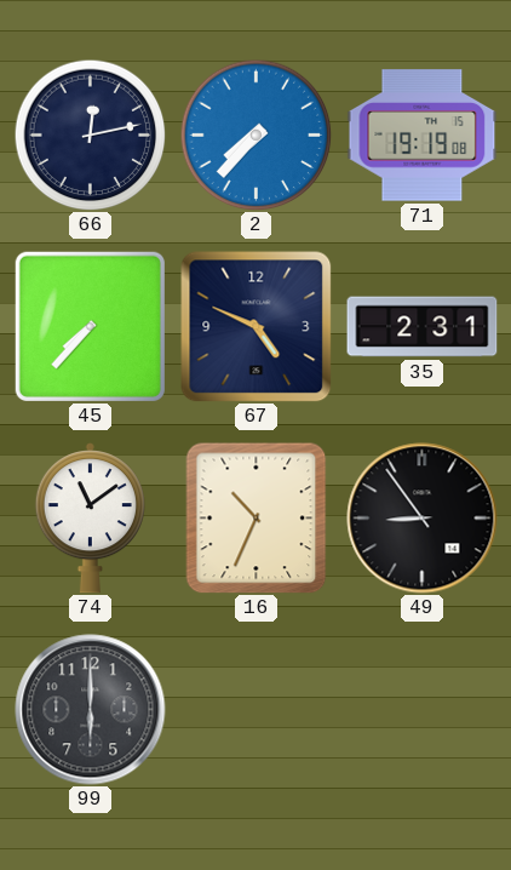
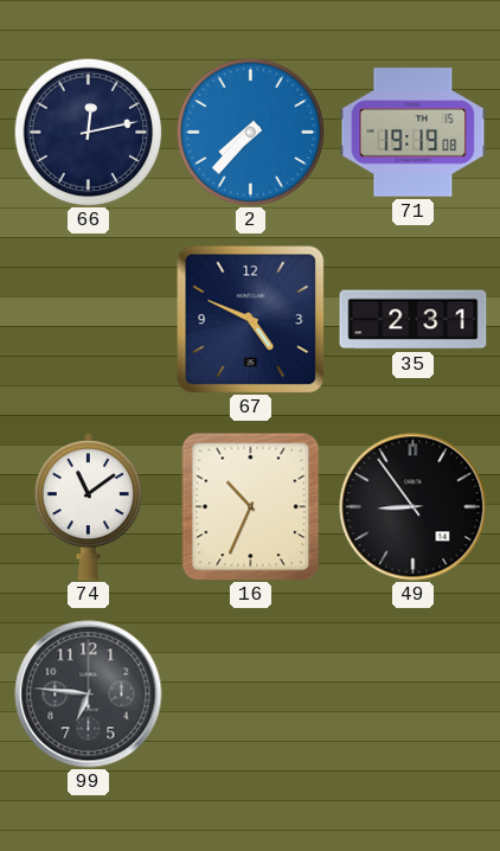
45: 7:37 -> none
99: 6:00 -> 6:46
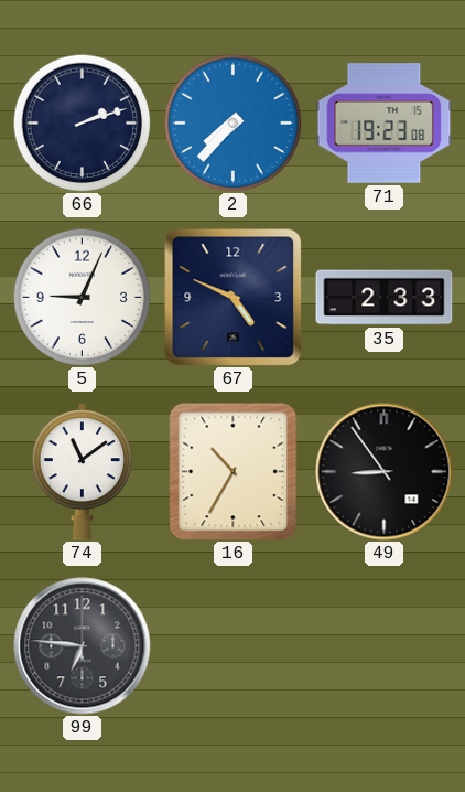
66: 12:13 -> 2:12
71: 19:19 -> 19:23
5: none -> 9:04
35: 2:31 -> 2:33
16: 10:34 -> 10:35
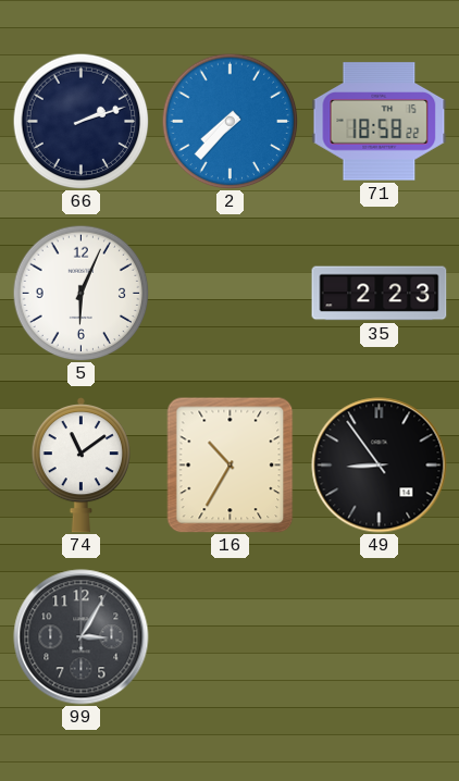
71: 19:23 -> 18:58
5: 9:04 -> 6:04
67: 4:49 -> none
35: 2:33 -> 2:23
99: 6:46 -> 3:05
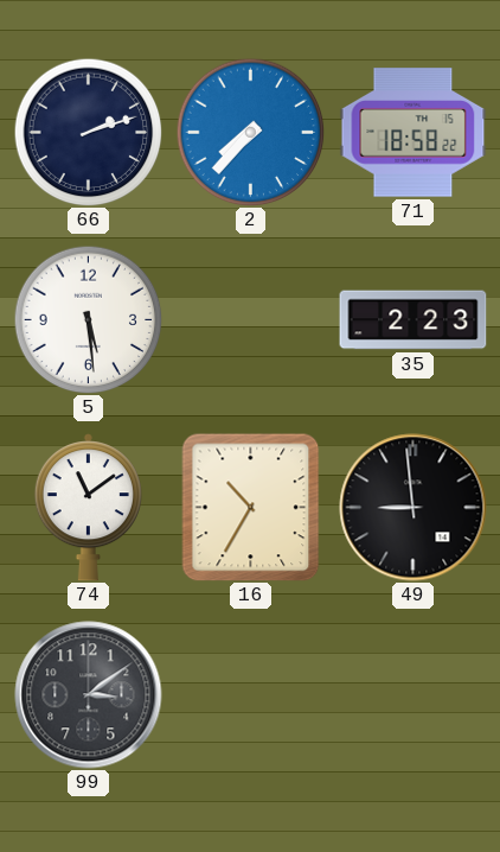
5: 6:04 -> 5:29
49: 8:54 -> 8:59
99: 3:05 -> 3:09
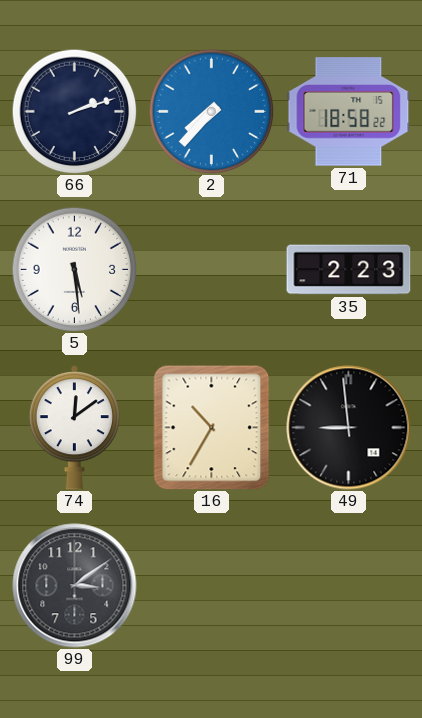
74: 11:09 -> 12:09
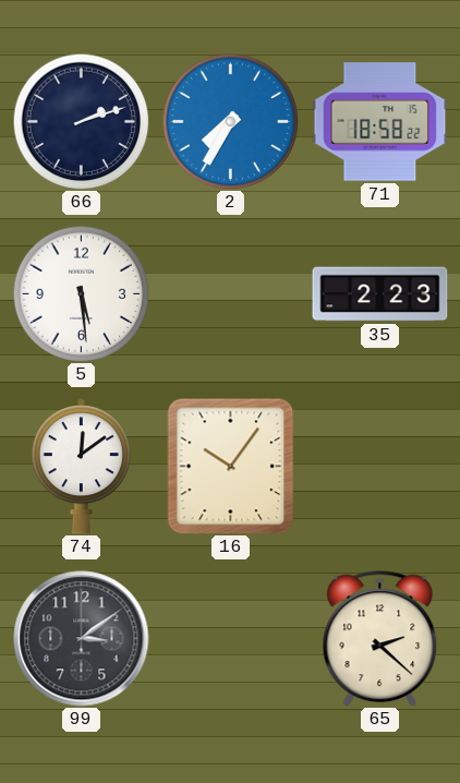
2: 7:37 -> 7:35
16: 10:35 -> 10:06
49: 8:59 -> none
65: none -> 2:22
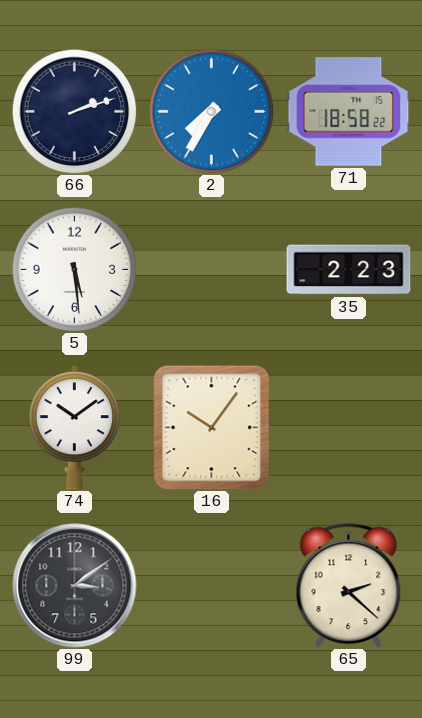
74: 12:09 -> 10:09
